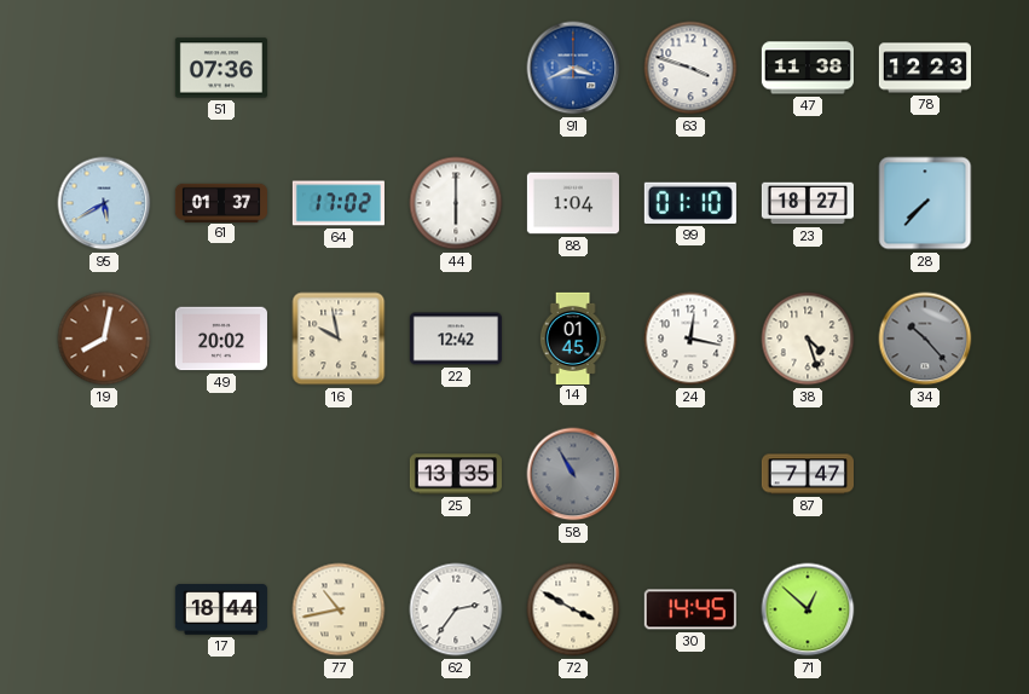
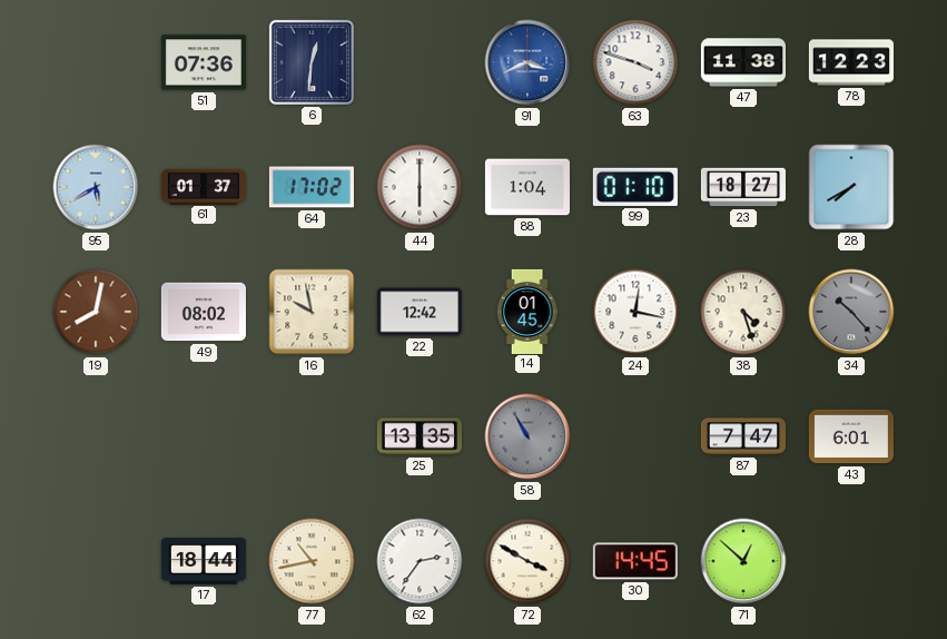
6: none -> 12:31
28: 7:37 -> 7:40
49: 20:02 -> 08:02
43: none -> 6:01
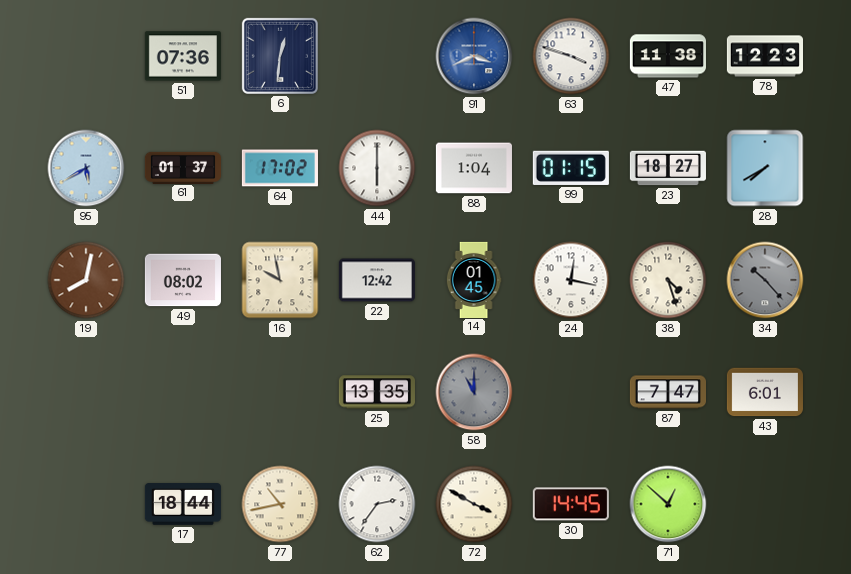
99: 01:10 -> 01:15
58: 10:55 -> 11:00
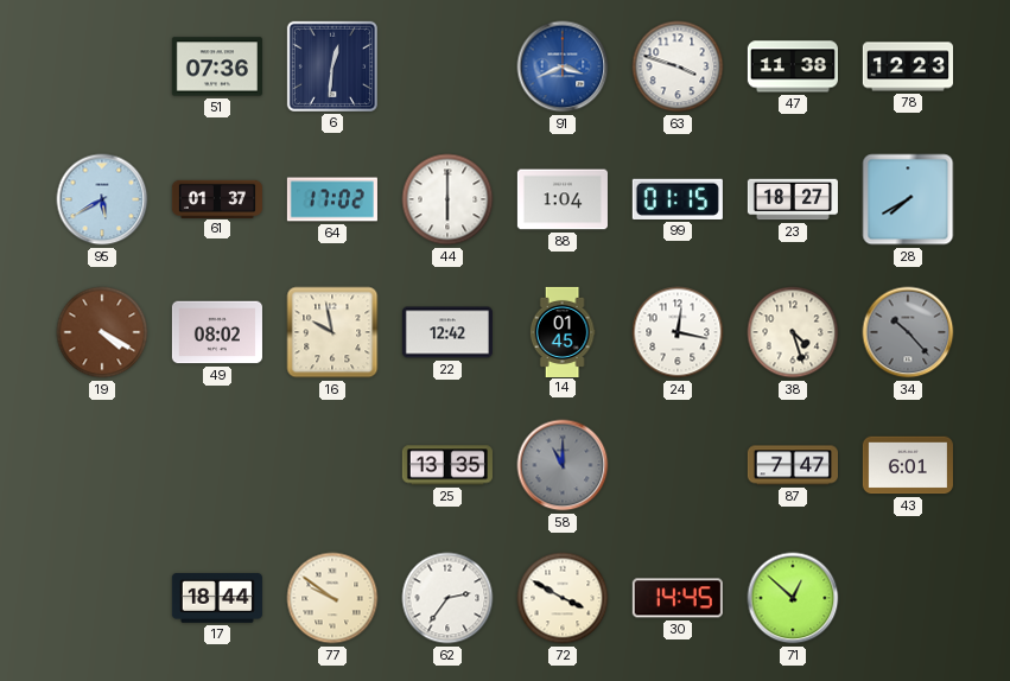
19: 8:02 -> 4:20
77: 10:43 -> 9:51
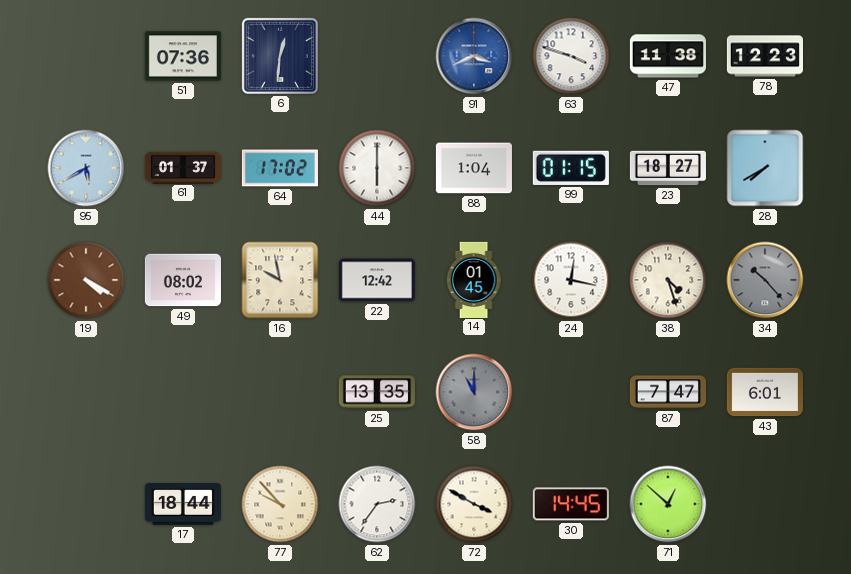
77: 9:51 -> 9:53
